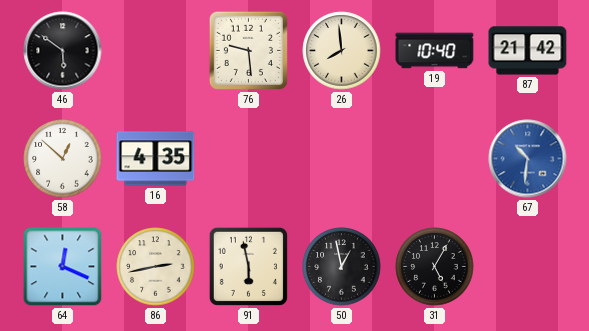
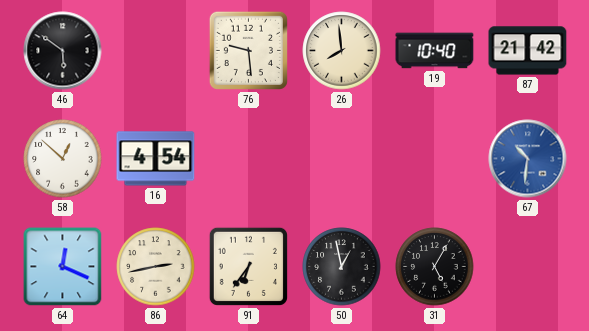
16: 4:35 -> 4:54
91: 5:58 -> 6:36
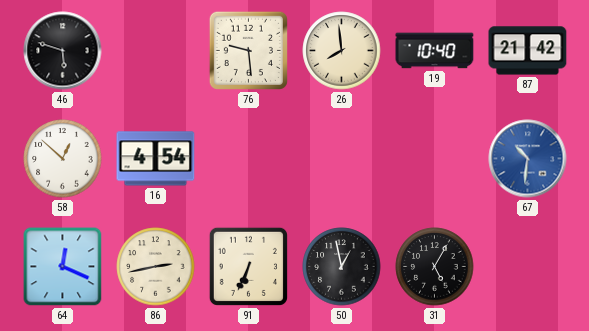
46: 5:51 -> 5:48
91: 6:36 -> 6:34
